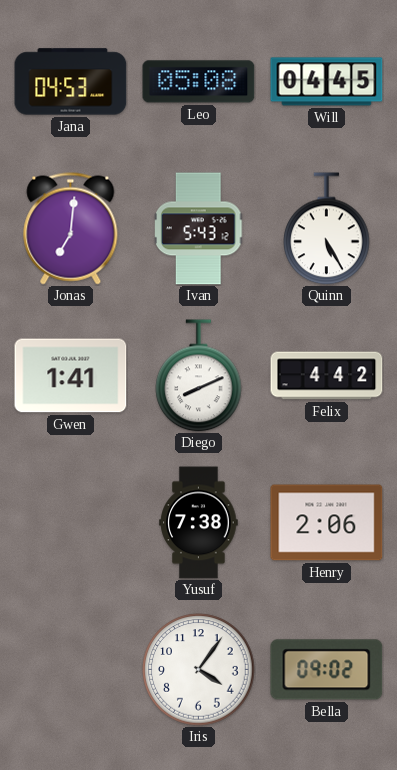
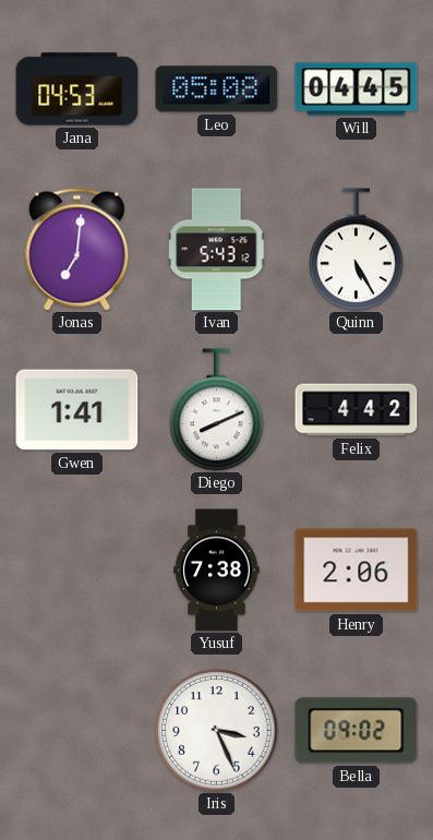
Iris: 4:06 -> 3:26
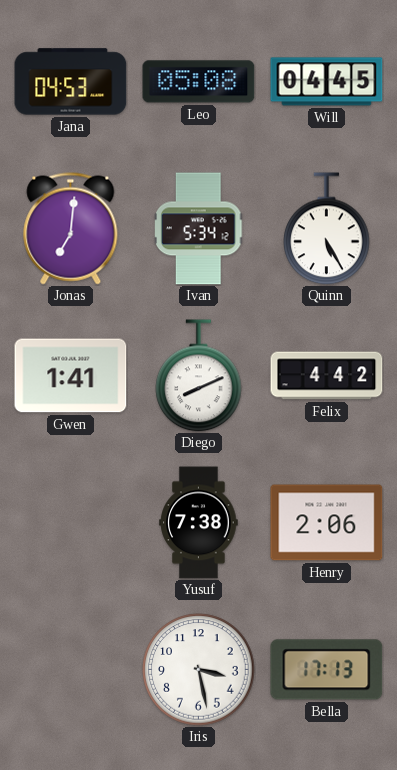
Ivan: 5:43 -> 5:34
Iris: 3:26 -> 3:28
Bella: 09:02 -> 17:13
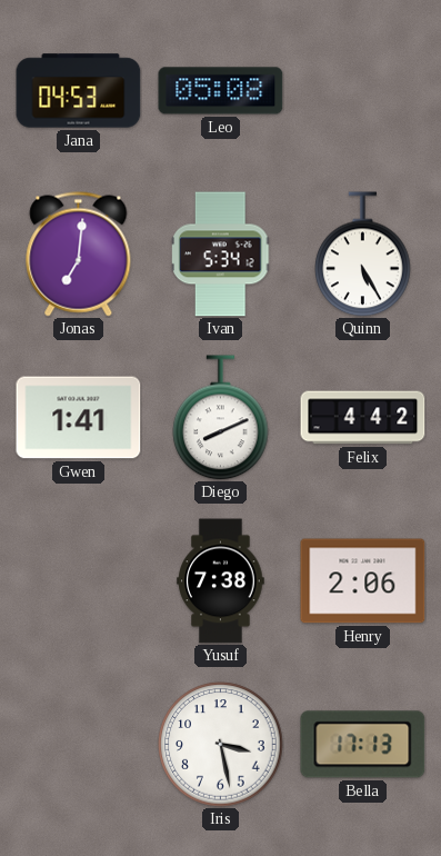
Will: 04:45 -> none
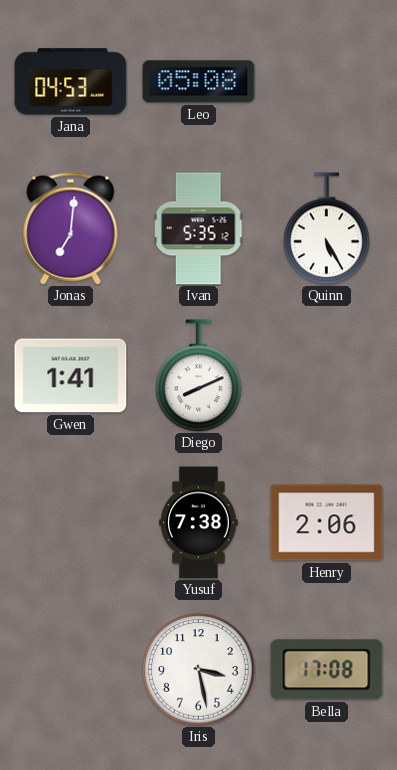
Ivan: 5:34 -> 5:35
Felix: 4:42 -> none
Bella: 17:13 -> 17:08
